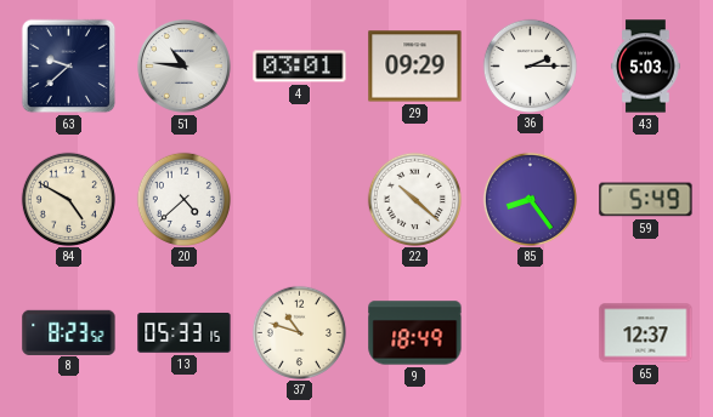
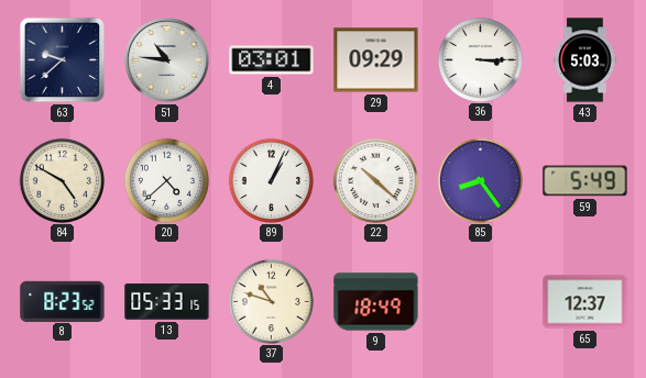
36: 2:15 -> 3:15
89: none -> 1:04
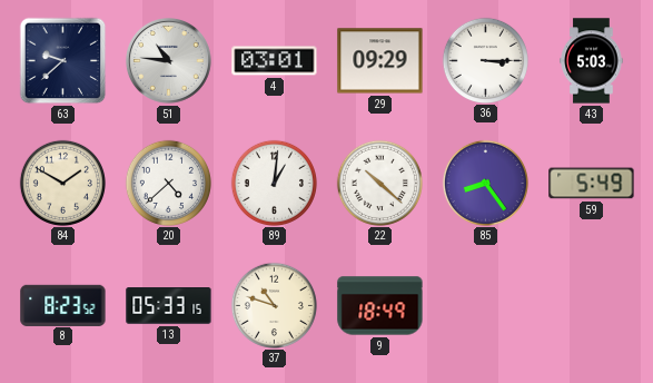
84: 4:50 -> 1:50
89: 1:04 -> 1:01
65: 12:37 -> none
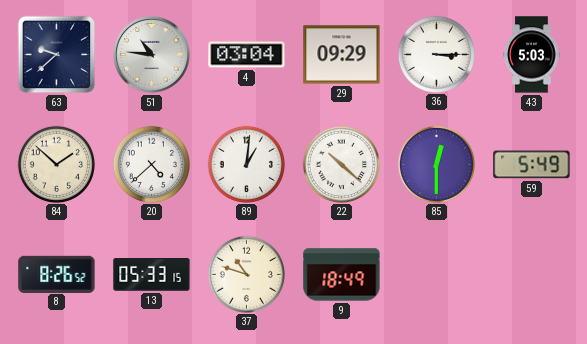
4: 03:01 -> 03:04
84: 1:50 -> 1:52
85: 8:24 -> 12:30
8: 8:23 -> 8:26
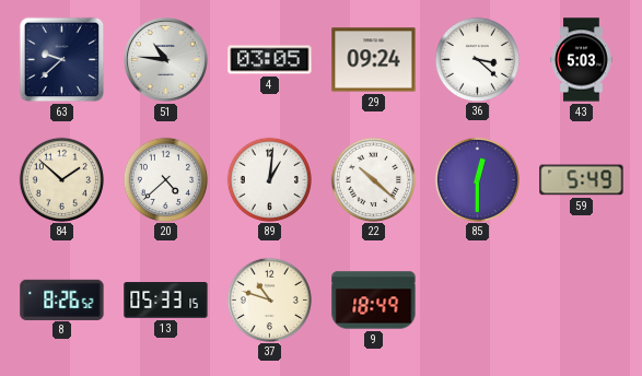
4: 03:04 -> 03:05
29: 09:29 -> 09:24
36: 3:15 -> 3:22
